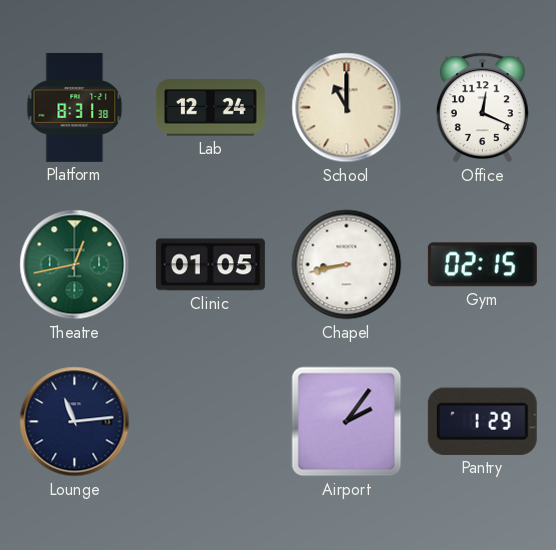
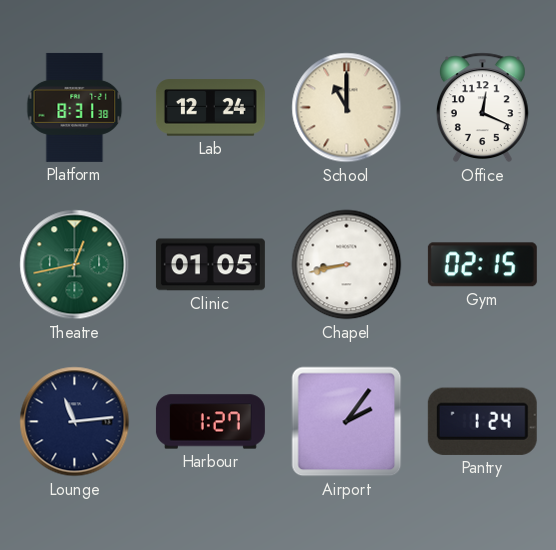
Harbour: none -> 1:27
Pantry: 1:29 -> 1:24
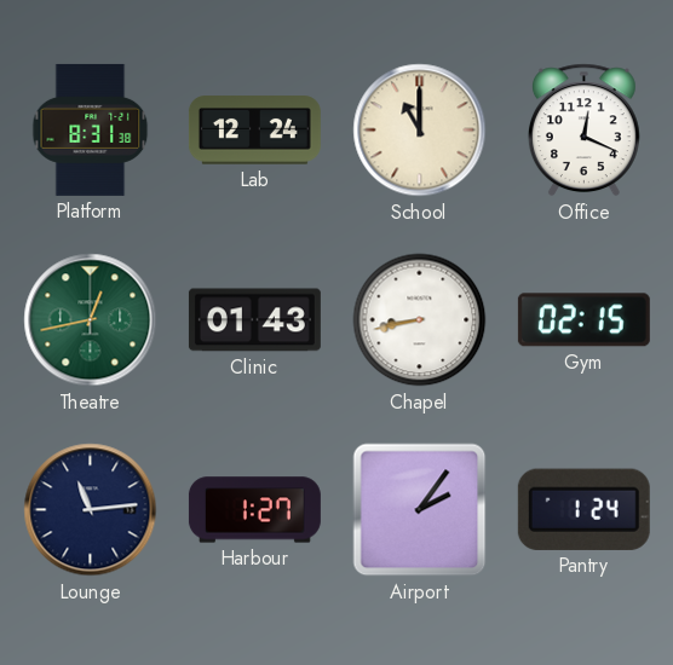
Clinic: 01:05 -> 01:43
